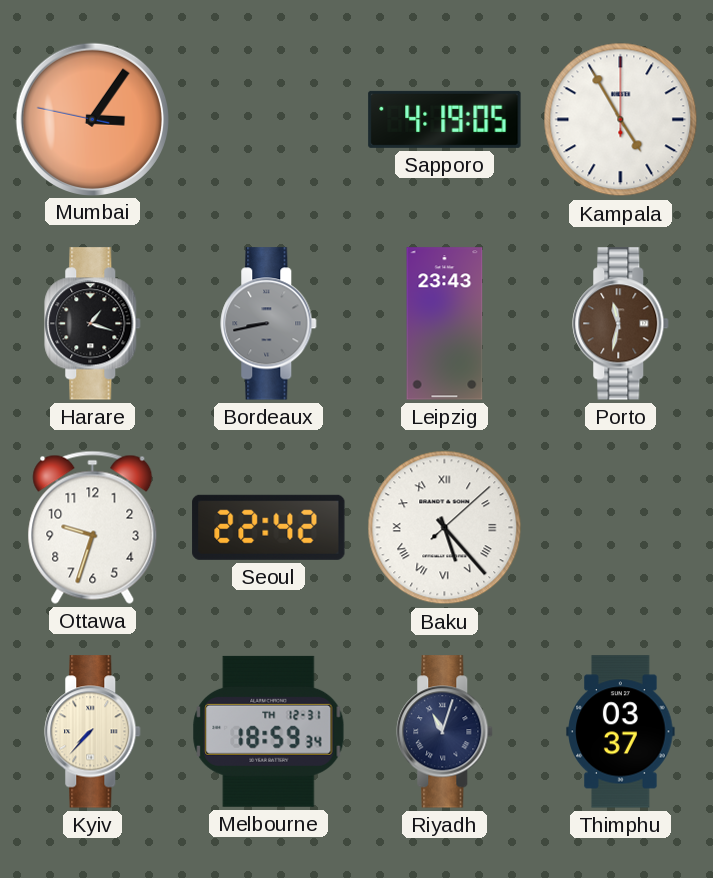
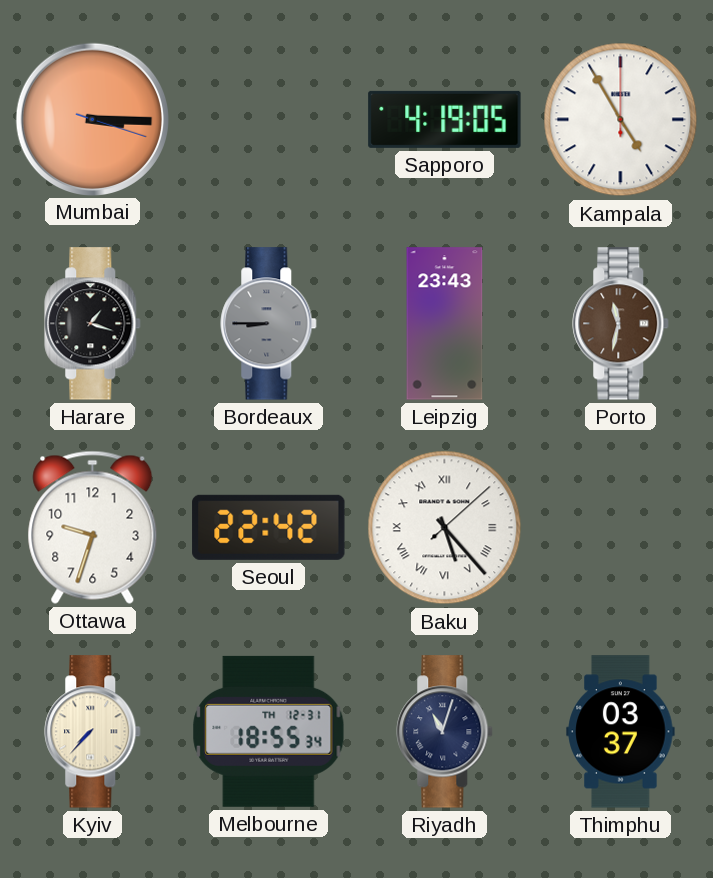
Mumbai: 3:05 -> 3:15
Bordeaux: 8:43 -> 8:45
Melbourne: 18:59 -> 18:55
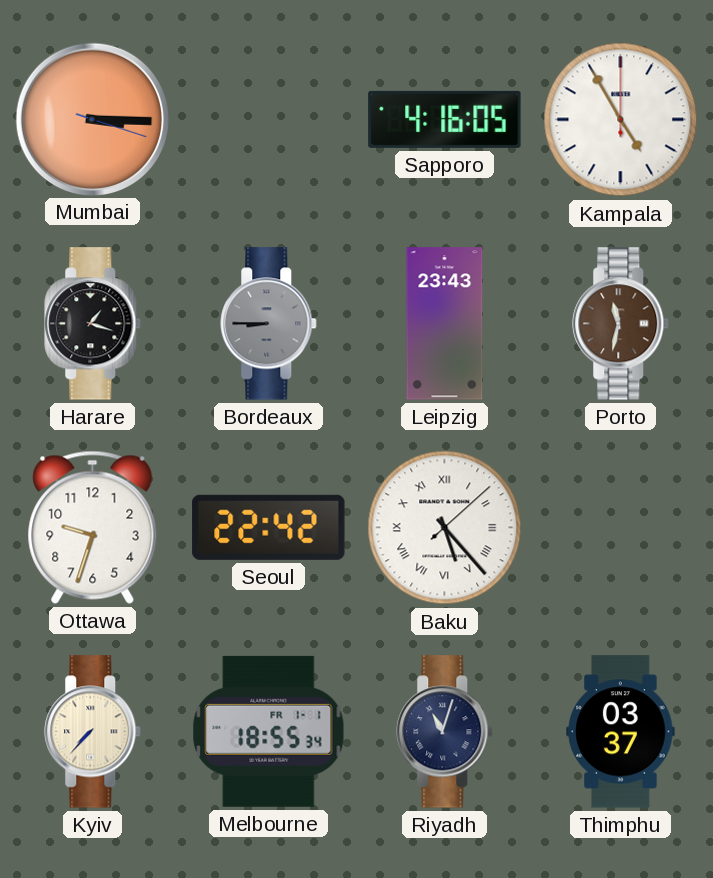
Sapporo: 4:19 -> 4:16
Melbourne date: TH 12-31 -> FR 1-1
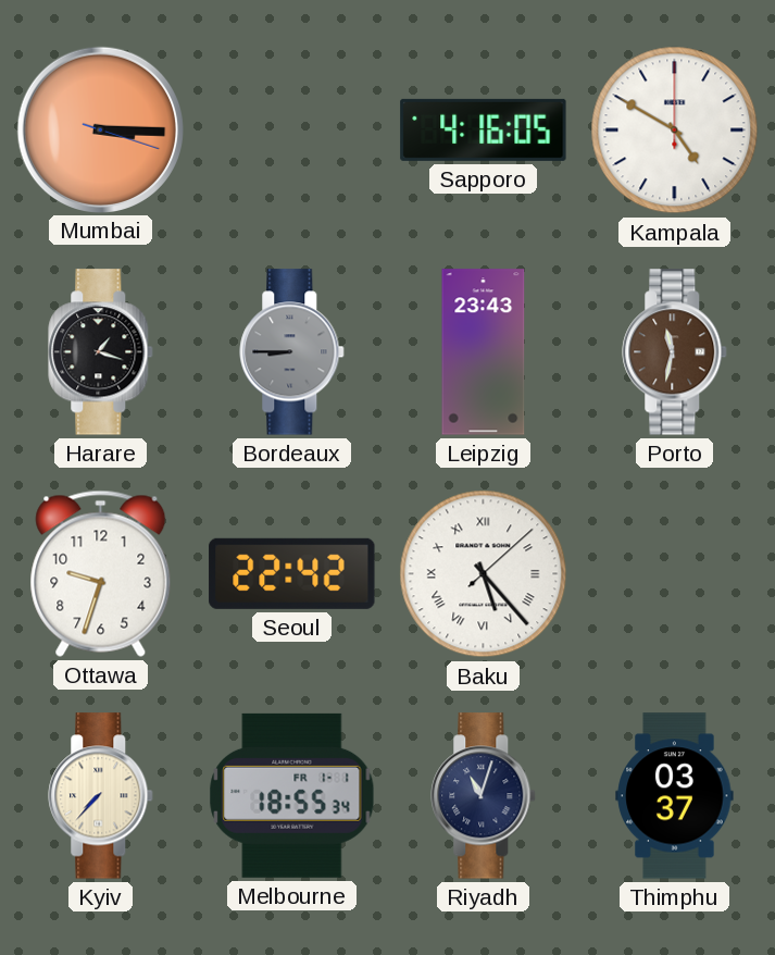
Kampala: 4:55 -> 4:50
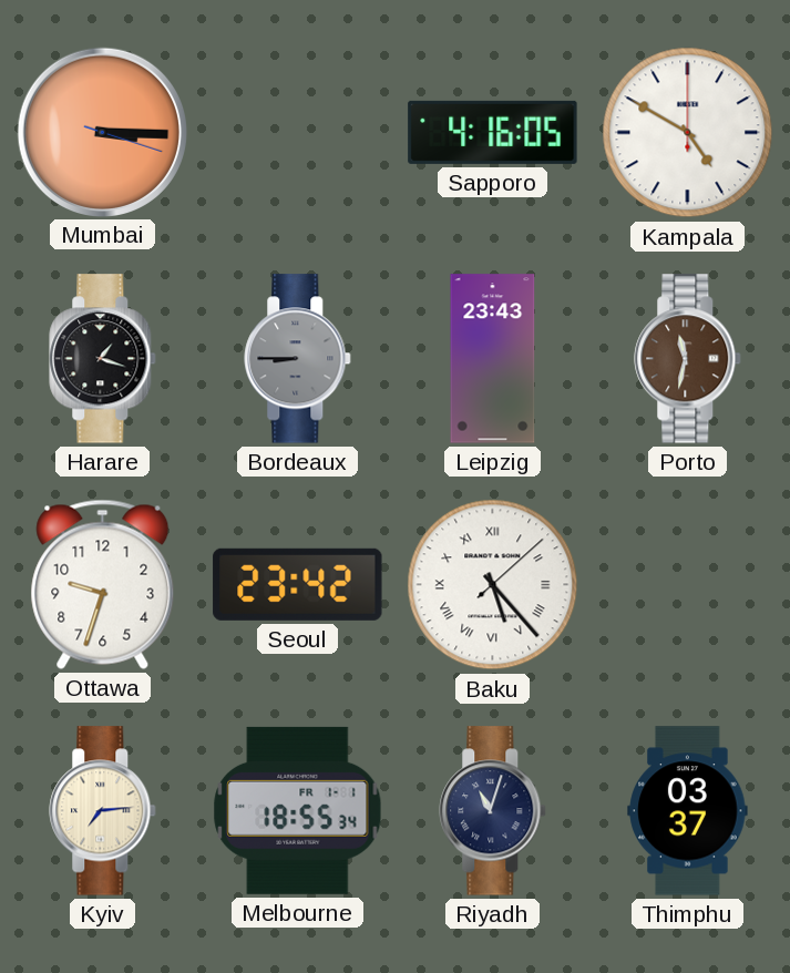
Seoul: 22:42 -> 23:42
Kyiv: 7:37 -> 7:14
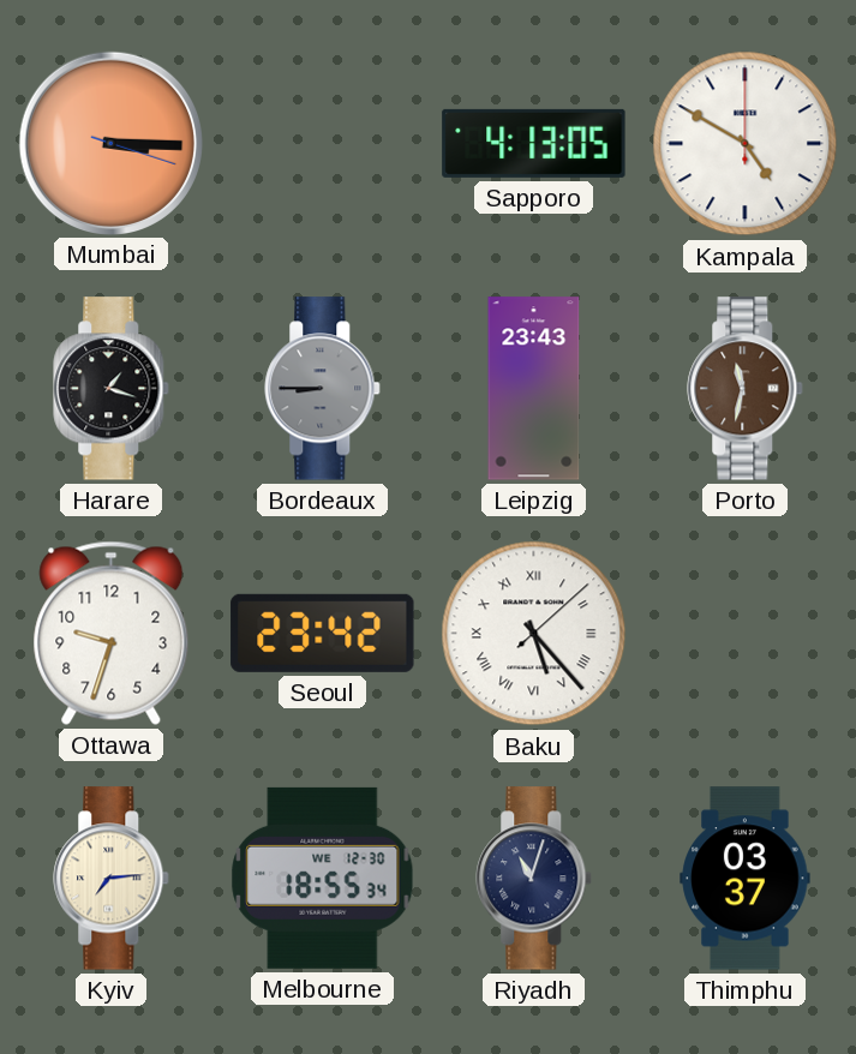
Sapporo: 4:16 -> 4:13
Melbourne date: FR 1-1 -> WE 12-30
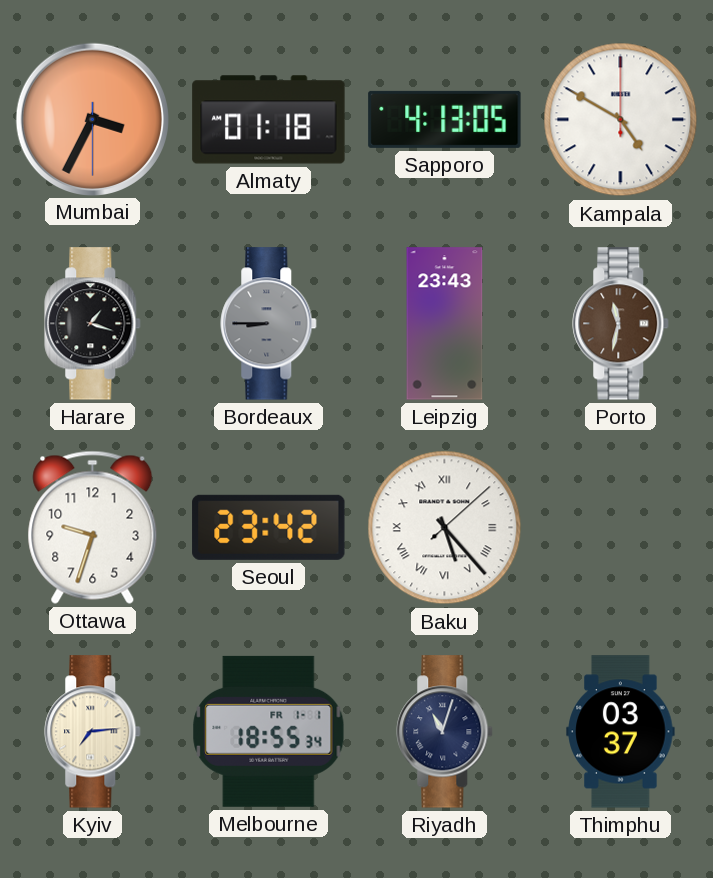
Mumbai: 3:15 -> 3:34
Almaty: none -> 01:18
Melbourne date: WE 12-30 -> FR 1-1
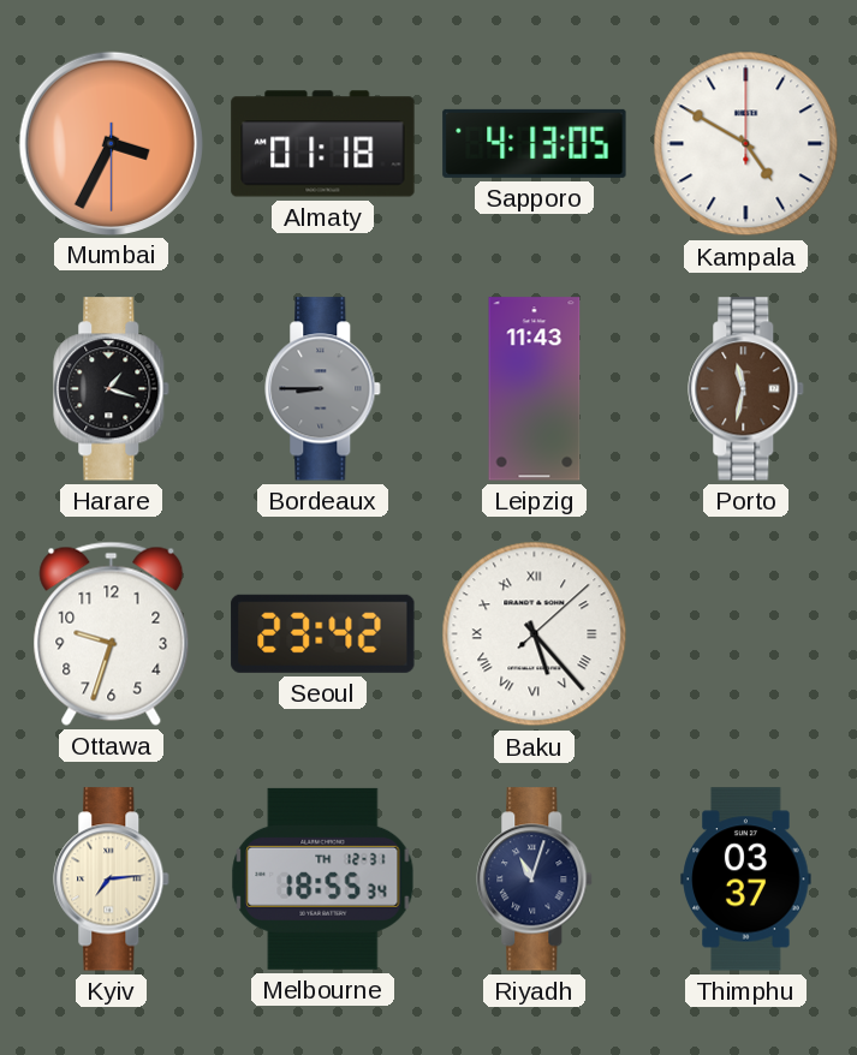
Leipzig: 23:43 -> 11:43
Melbourne date: FR 1-1 -> TH 12-31
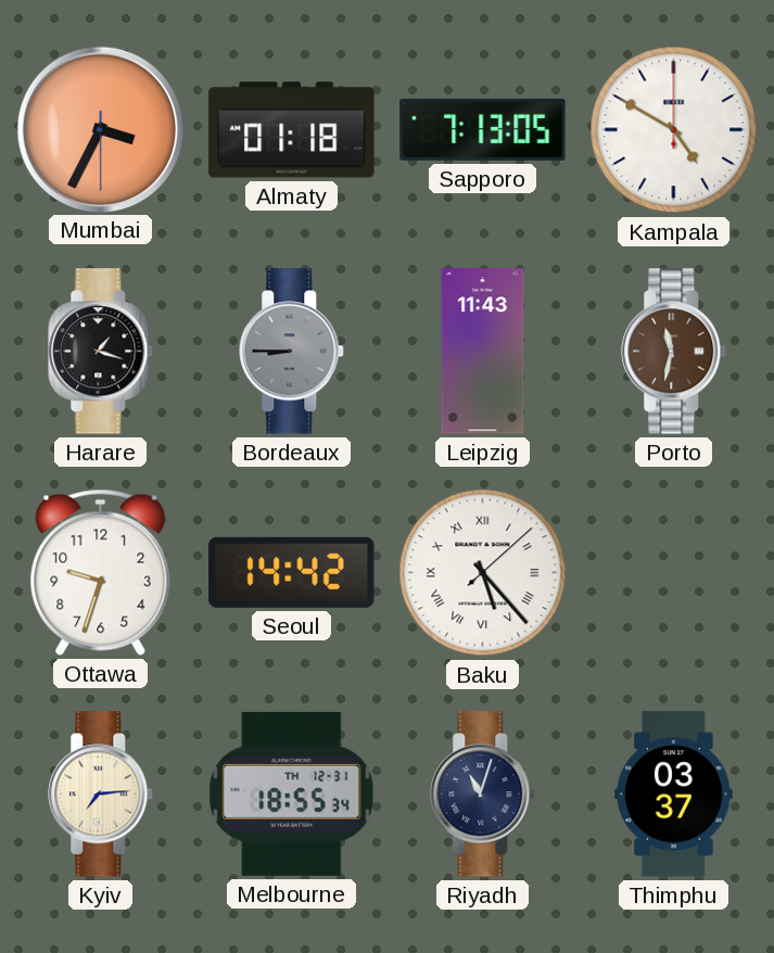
Sapporo: 4:13 -> 7:13
Seoul: 23:42 -> 14:42
